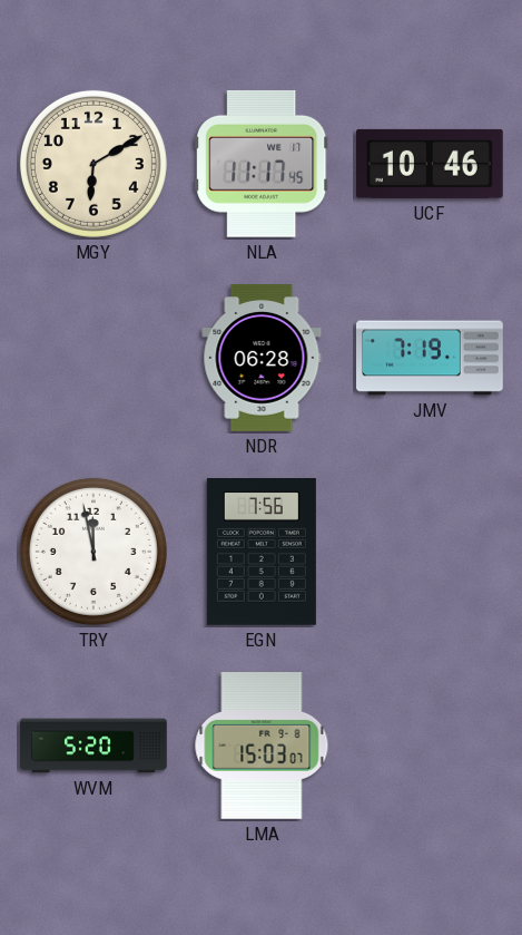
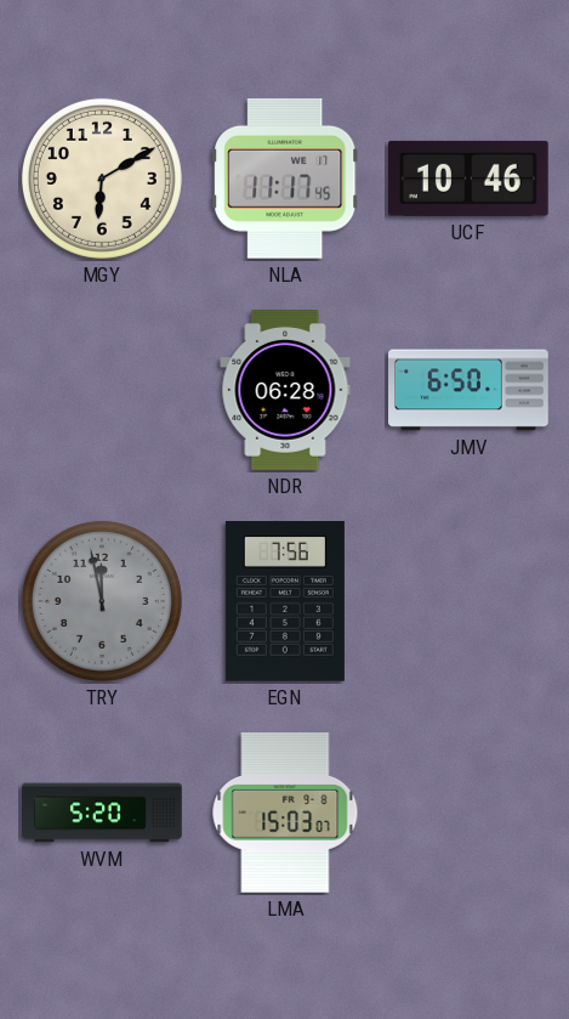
JMV: 7:19 -> 6:50
TRY dial: white -> grey
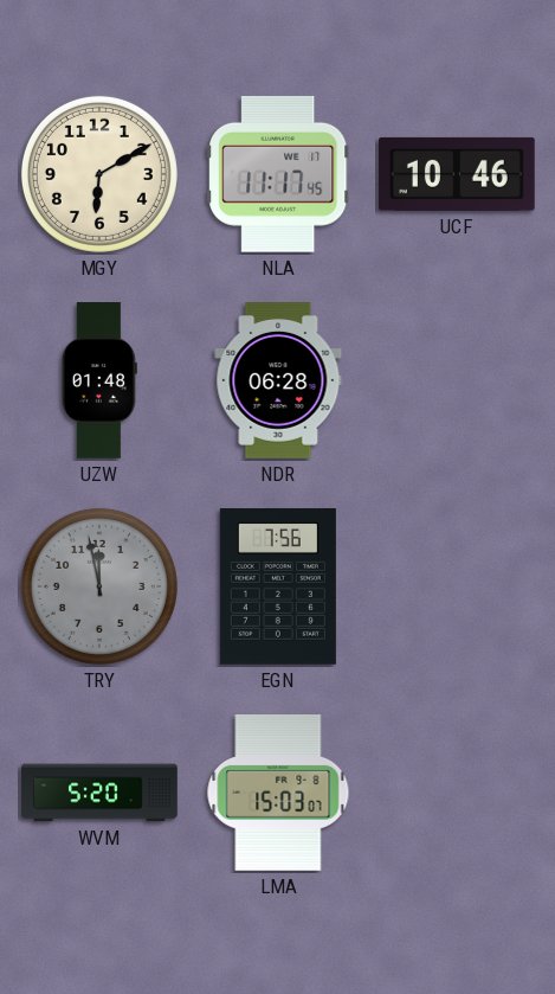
UZW: none -> 01:48
JMV: 6:50 -> none
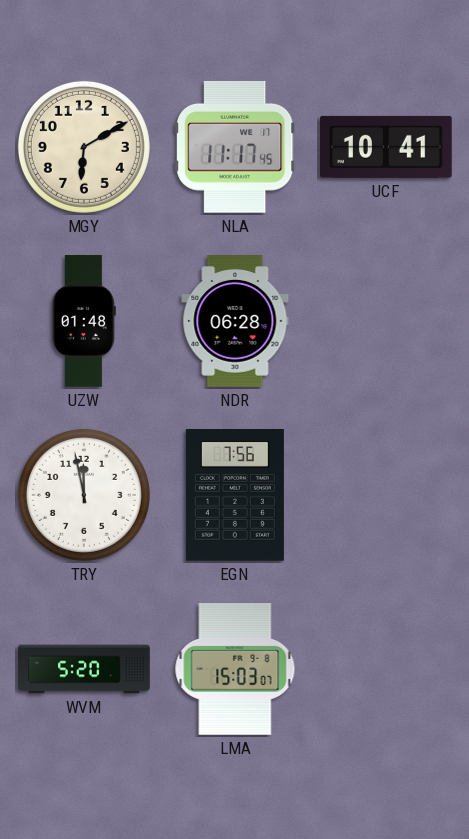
UCF: 10:46 -> 10:41
TRY dial: grey -> white
